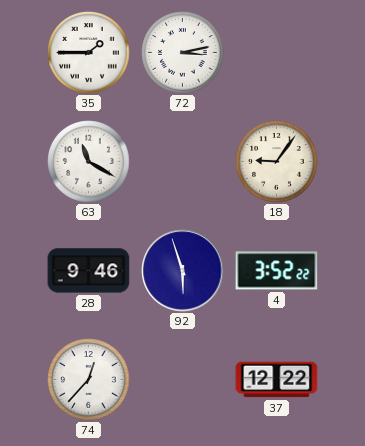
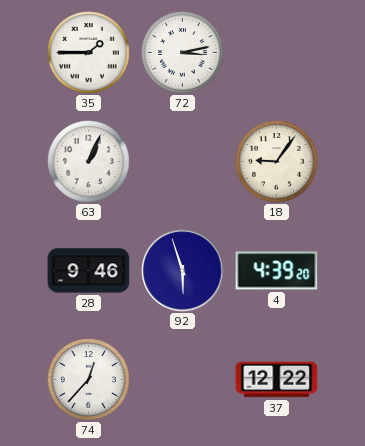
63: 11:20 -> 1:04
4: 3:52 -> 4:39
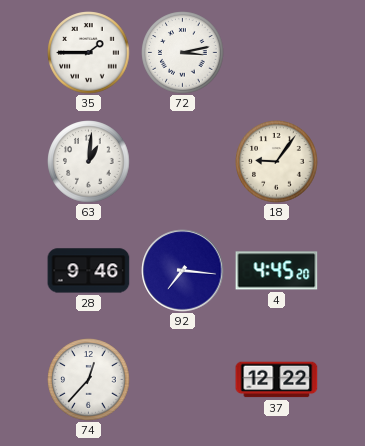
63: 1:04 -> 1:01
92: 5:57 -> 7:16
4: 4:39 -> 4:45
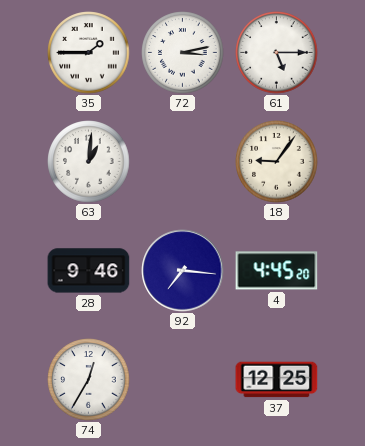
61: none -> 5:15
74: 12:37 -> 12:35
37: 12:22 -> 12:25
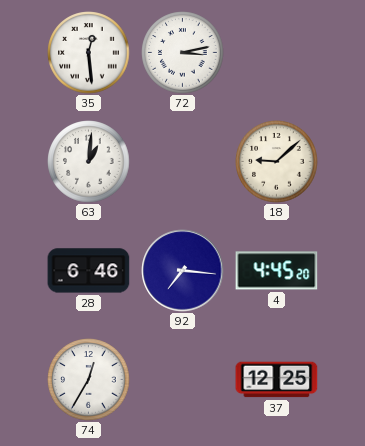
35: 1:45 -> 12:29
61: 5:15 -> none
18: 9:06 -> 9:08
28: 9:46 -> 6:46
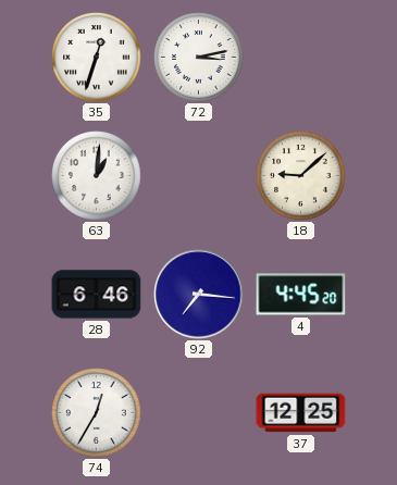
35: 12:29 -> 12:33
